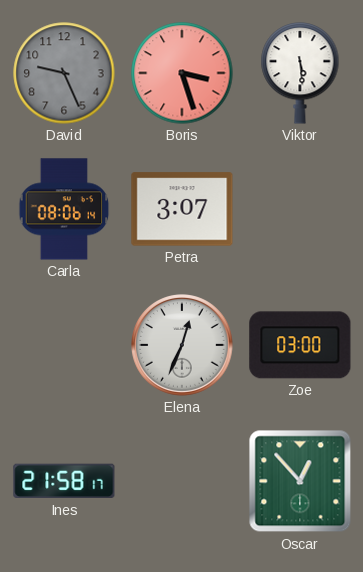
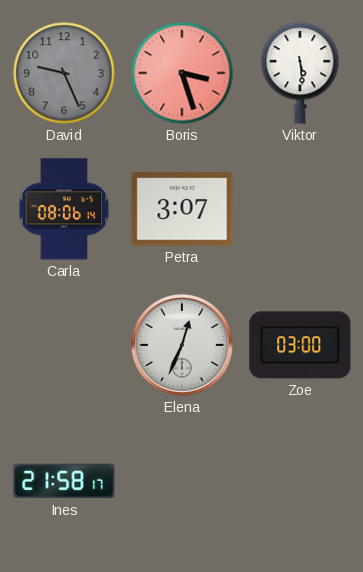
Oscar: 12:53 -> none
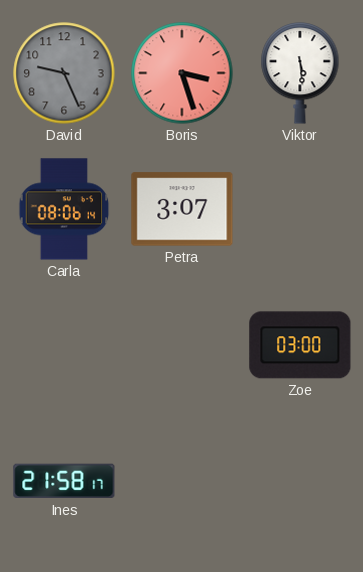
Elena: 12:34 -> none
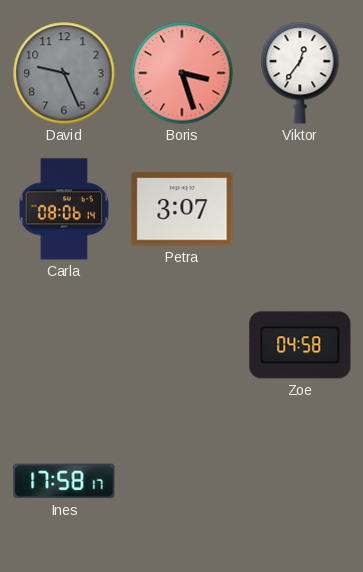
Viktor: 5:29 -> 12:36
Zoe: 03:00 -> 04:58
Ines: 21:58 -> 17:58
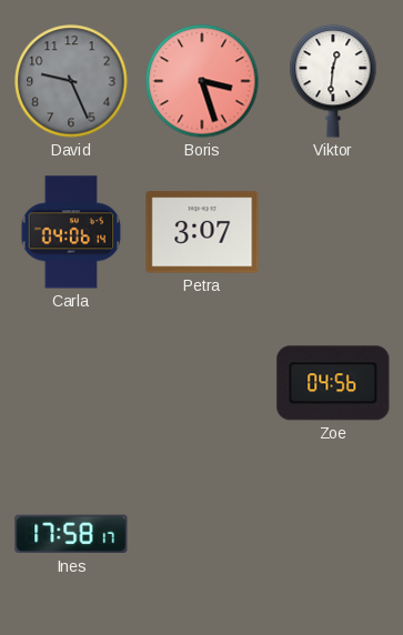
Viktor: 12:36 -> 12:31
Carla: 08:06 -> 04:06
Zoe: 04:58 -> 04:56
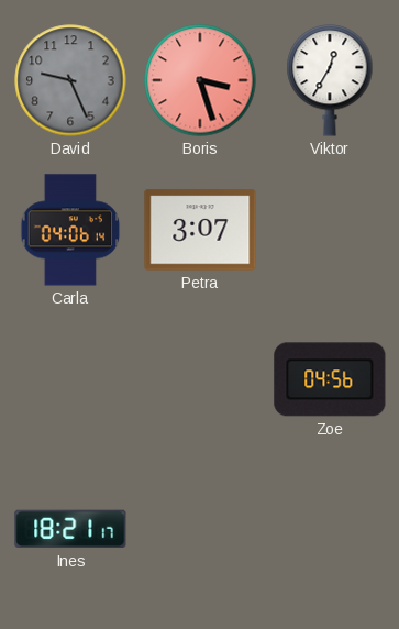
Viktor: 12:31 -> 12:35
Ines: 17:58 -> 18:21
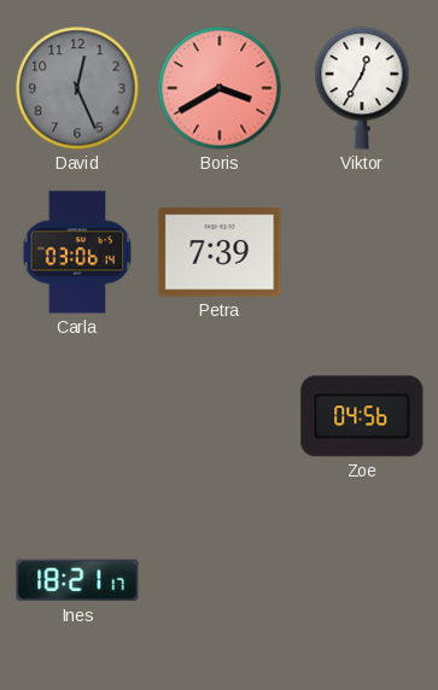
David: 9:26 -> 12:26
Boris: 3:27 -> 3:40
Carla: 04:06 -> 03:06
Petra: 3:07 -> 7:39
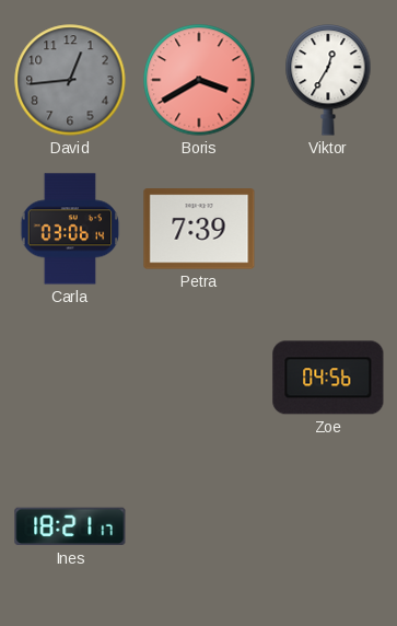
David: 12:26 -> 12:44
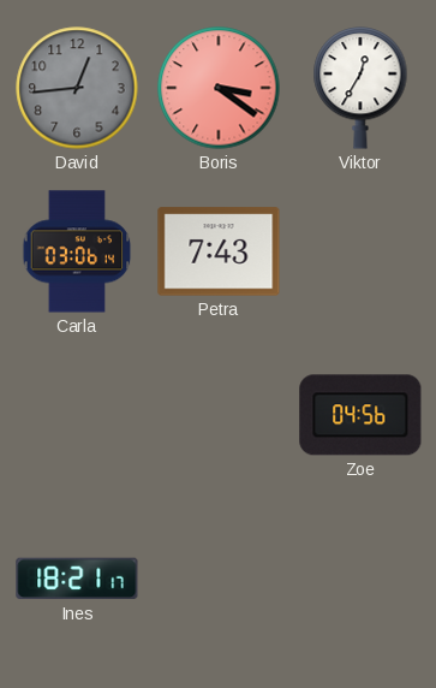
Boris: 3:40 -> 3:21
Petra: 7:39 -> 7:43
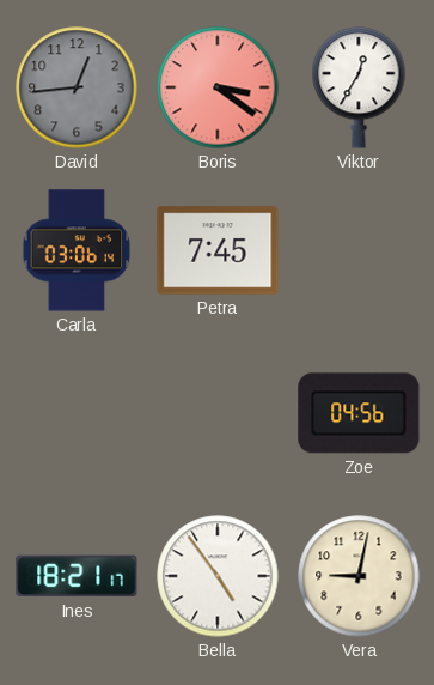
Petra: 7:43 -> 7:45
Bella: none -> 4:54
Vera: none -> 9:02
